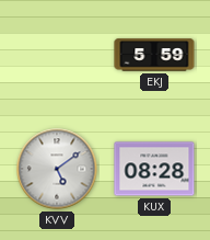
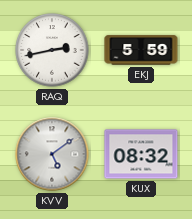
RAQ: none -> 2:43
KUX: 08:28 -> 08:32
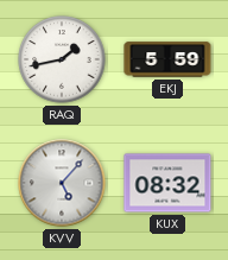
RAQ: 2:43 -> 1:43
KVV: 5:09 -> 5:07
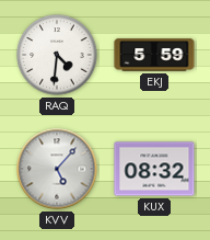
RAQ: 1:43 -> 4:31
